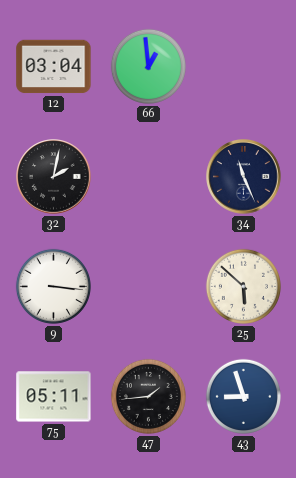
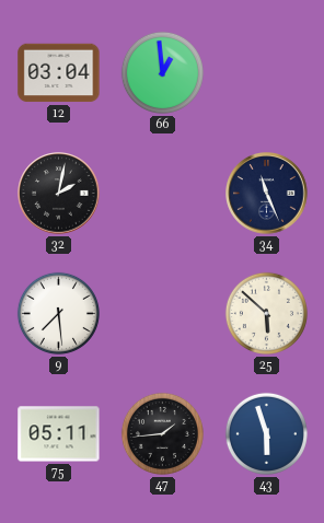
9: 3:16 -> 7:29
43: 8:57 -> 5:57
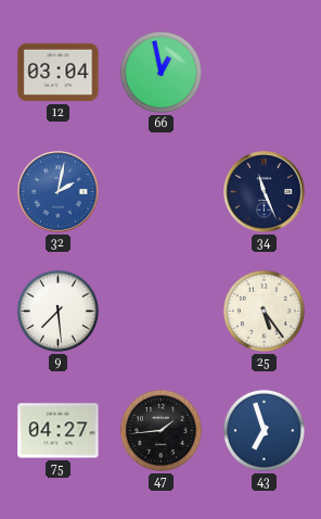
66: 12:59 -> 12:58
32 dial: black -> blue
25: 5:52 -> 5:24
75: 05:11 -> 04:27
43: 5:57 -> 6:57
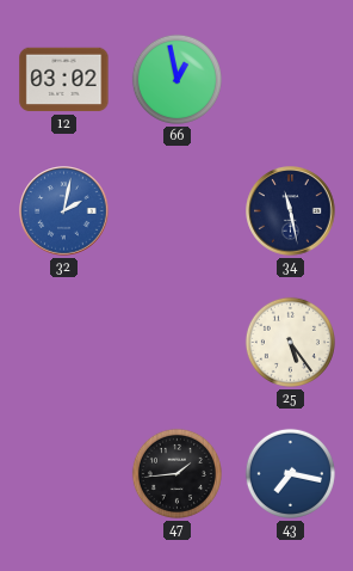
12: 03:04 -> 03:02
34: 11:26 -> 11:28
9: 7:29 -> none
75: 04:27 -> none
43: 6:57 -> 7:17
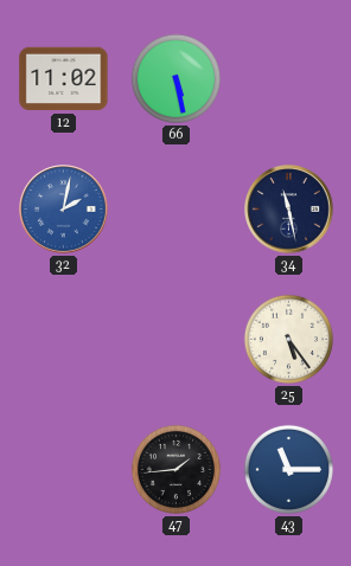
12: 03:02 -> 11:02
66: 12:58 -> 5:28
43: 7:17 -> 11:15
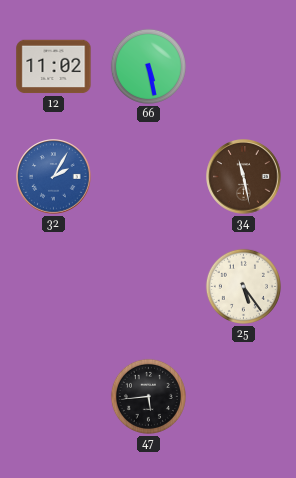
32: 2:02 -> 2:05
34 dial: navy -> brown
47: 1:44 -> 5:44
43: 11:15 -> none
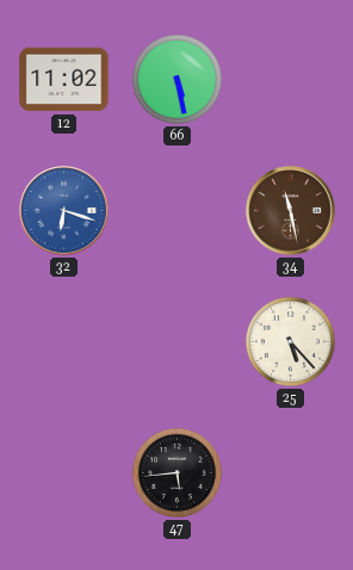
32: 2:05 -> 6:18
25: 5:24 -> 5:23
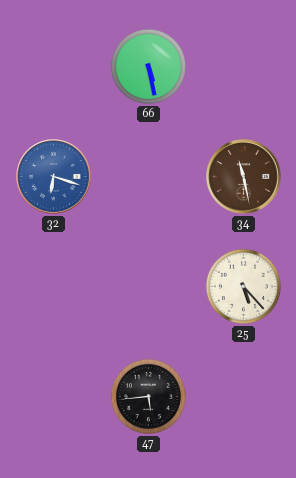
12: 11:02 -> none
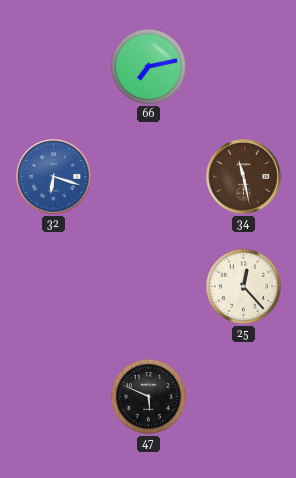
66: 5:28 -> 7:13
25: 5:23 -> 12:23
47: 5:44 -> 5:49
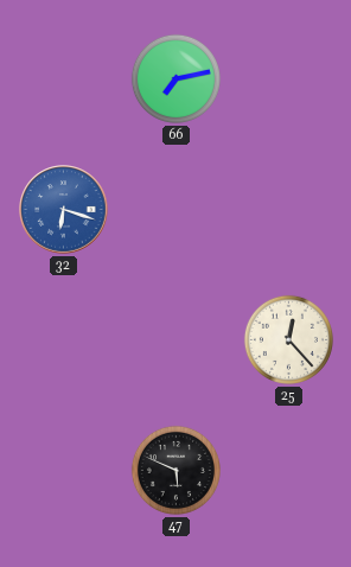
34: 11:28 -> none
